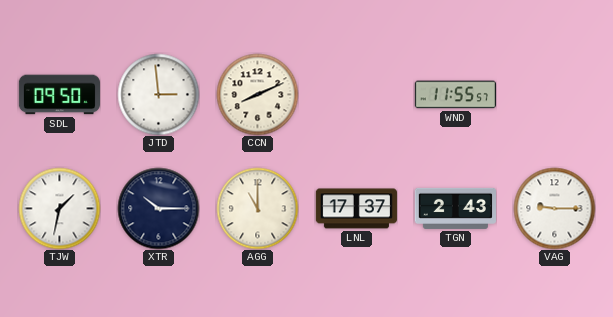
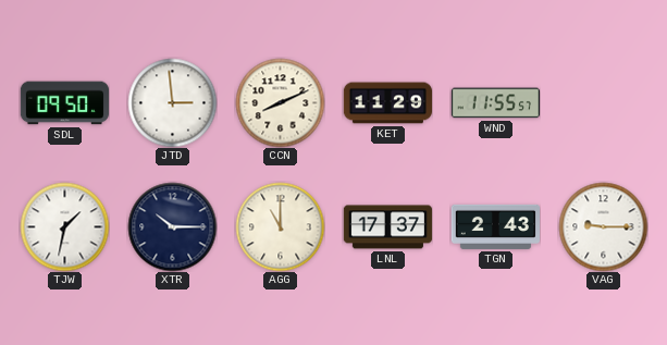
KET: none -> 11:29
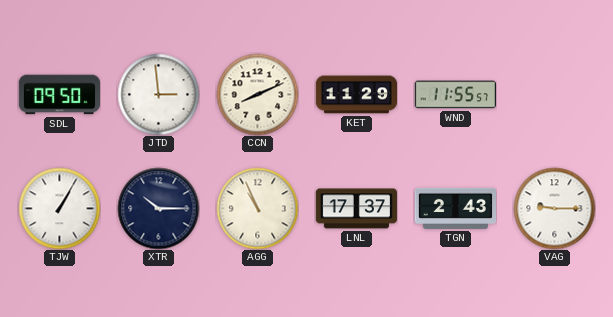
TJW: 1:32 -> 1:05
AGG: 11:00 -> 10:56
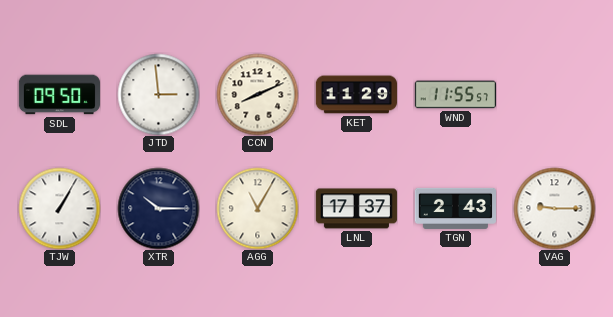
AGG: 10:56 -> 11:05
